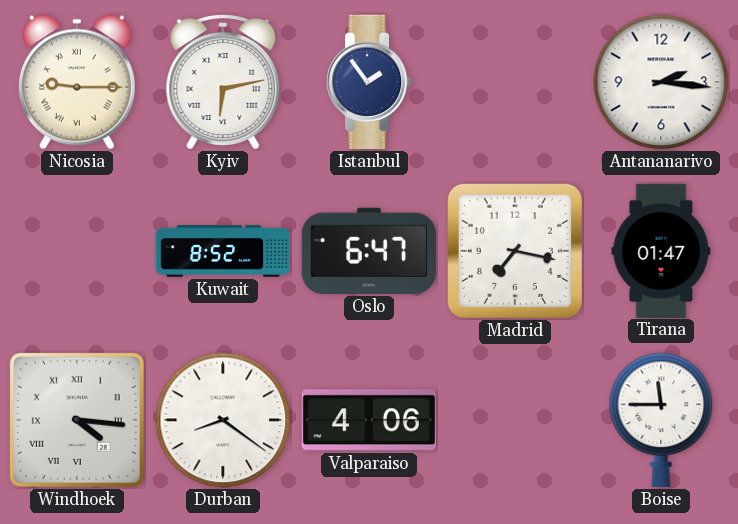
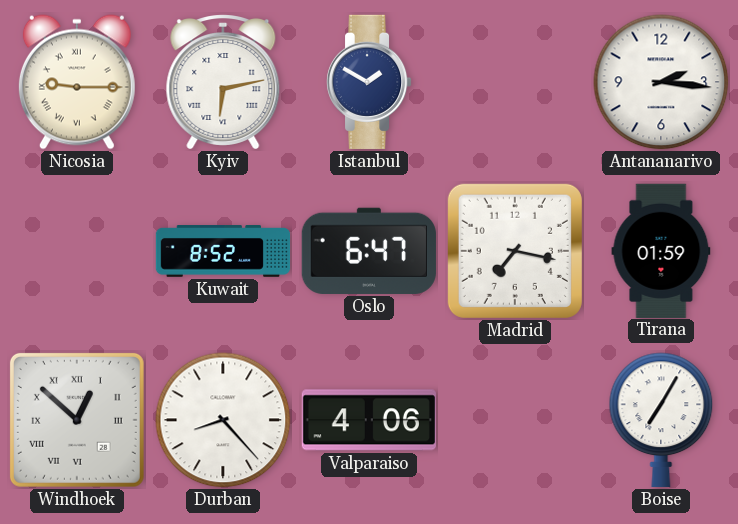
Istanbul: 1:54 -> 1:50
Tirana: 01:47 -> 01:59
Windhoek: 4:16 -> 12:52
Durban: 8:21 -> 8:23
Boise: 11:45 -> 7:05
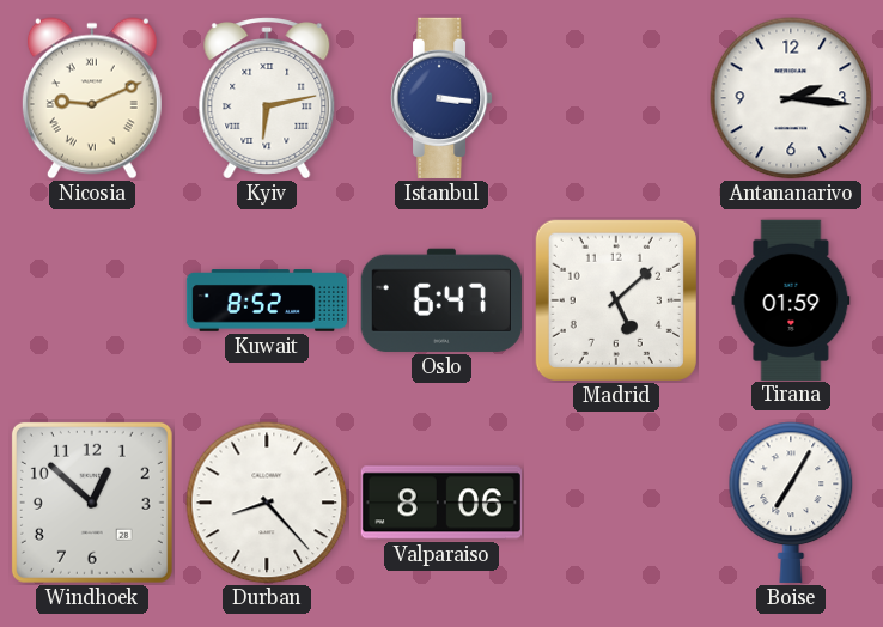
Nicosia: 9:15 -> 9:11
Istanbul: 1:50 -> 3:16
Madrid: 7:17 -> 5:08
Windhoek numerals: Roman -> Arabic
Valparaiso: 4:06 -> 8:06
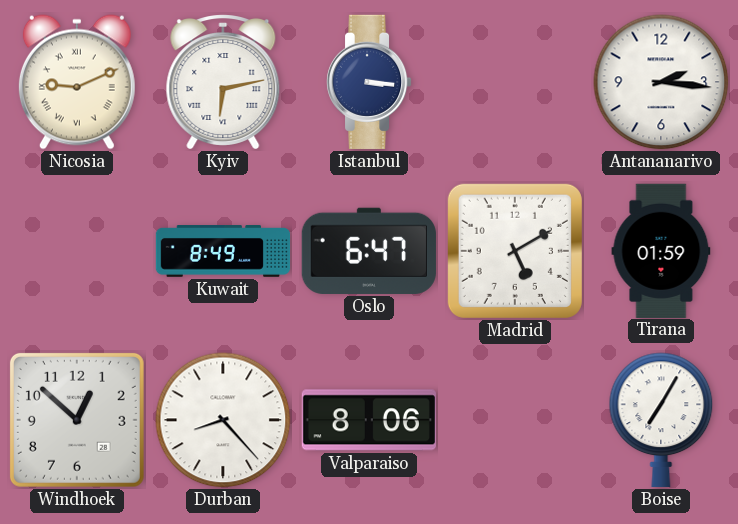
Kuwait: 8:52 -> 8:49
Madrid: 5:08 -> 5:10
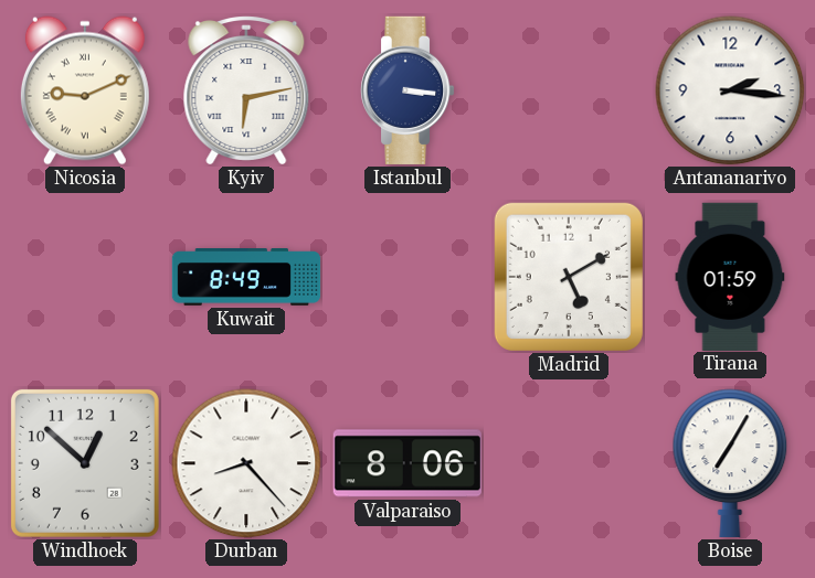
Oslo: 6:47 -> none
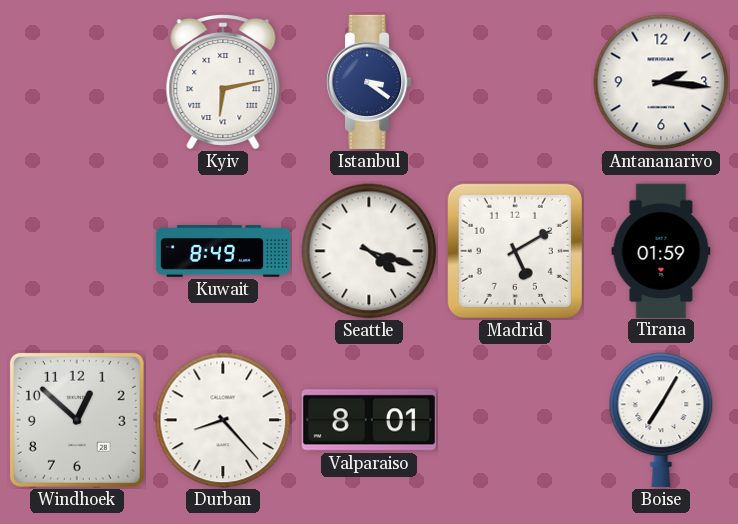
Nicosia: 9:11 -> none
Istanbul: 3:16 -> 3:21
Seattle: none -> 4:18
Valparaiso: 8:06 -> 8:01
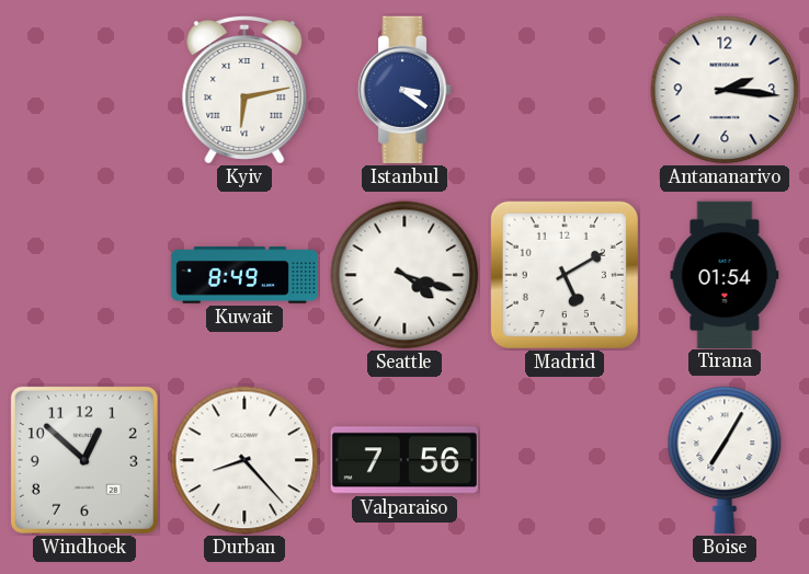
Tirana: 01:59 -> 01:54
Valparaiso: 8:01 -> 7:56
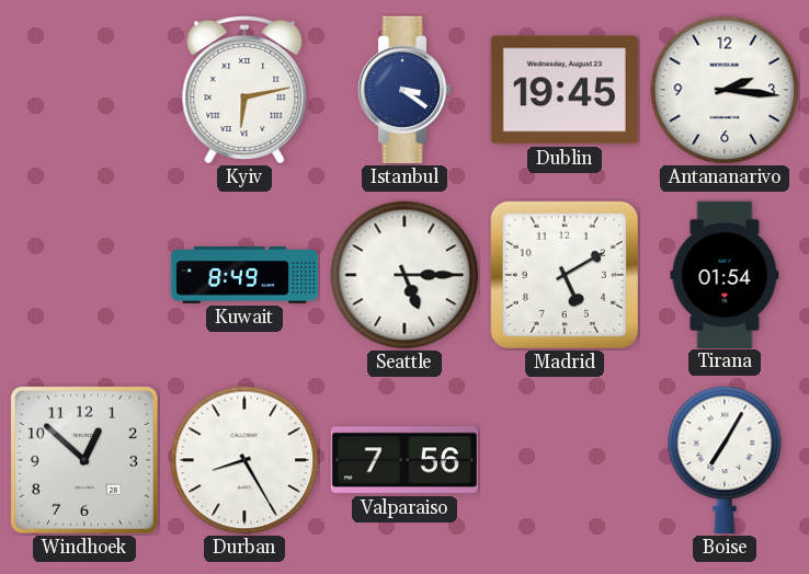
Dublin: none -> 19:45
Seattle: 4:18 -> 5:15
Durban: 8:23 -> 8:25
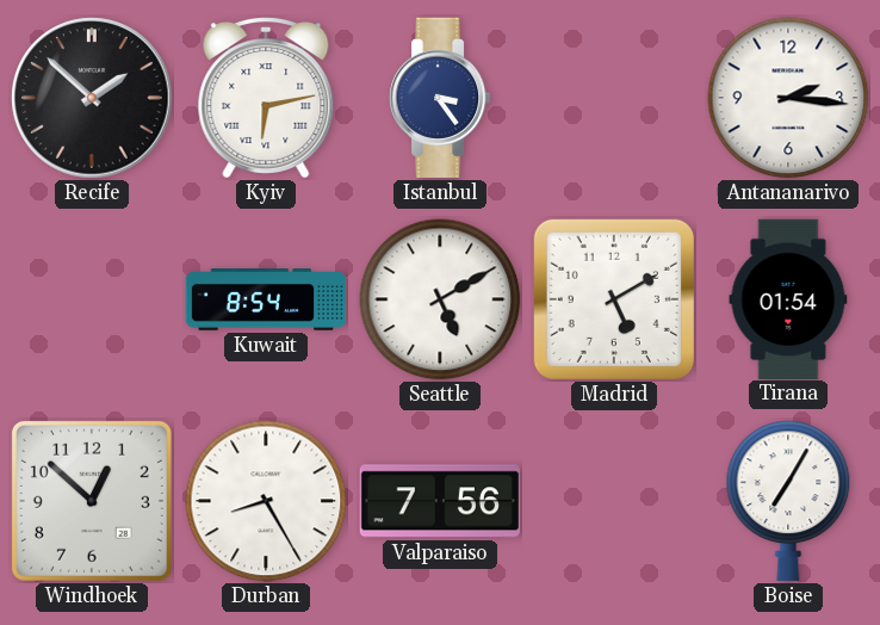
Recife: none -> 1:52
Istanbul: 3:21 -> 3:24
Dublin: 19:45 -> none
Kuwait: 8:49 -> 8:54
Seattle: 5:15 -> 5:10
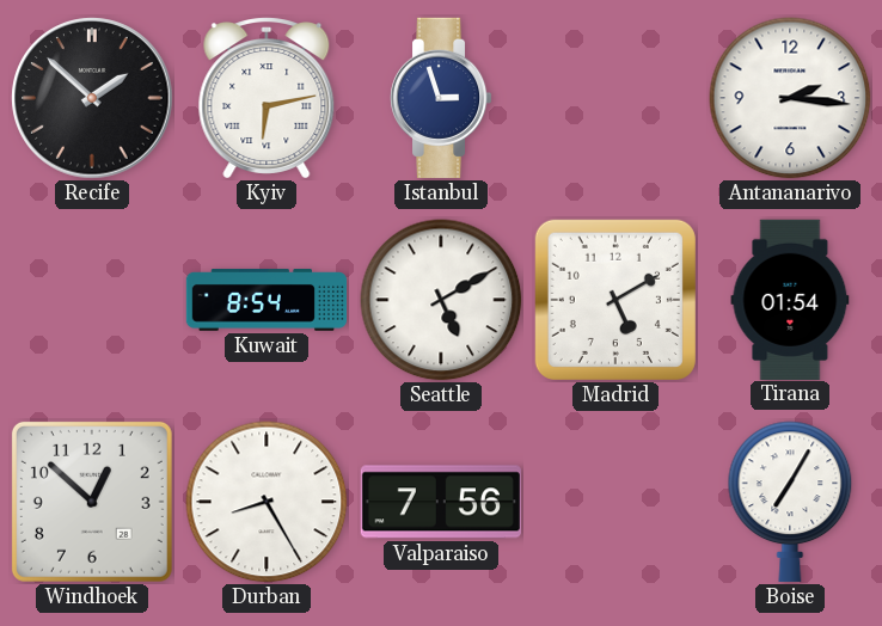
Istanbul: 3:24 -> 2:57
